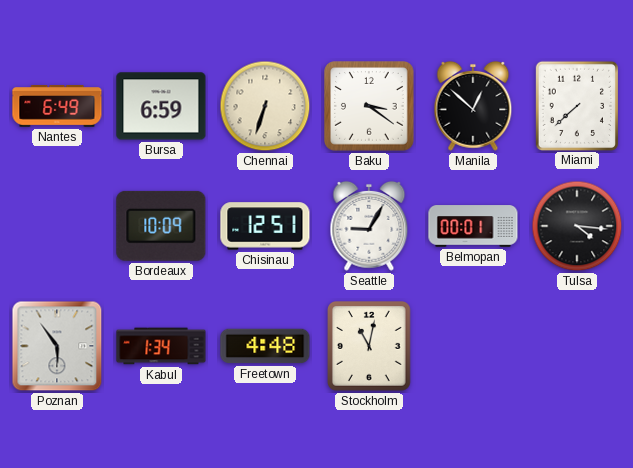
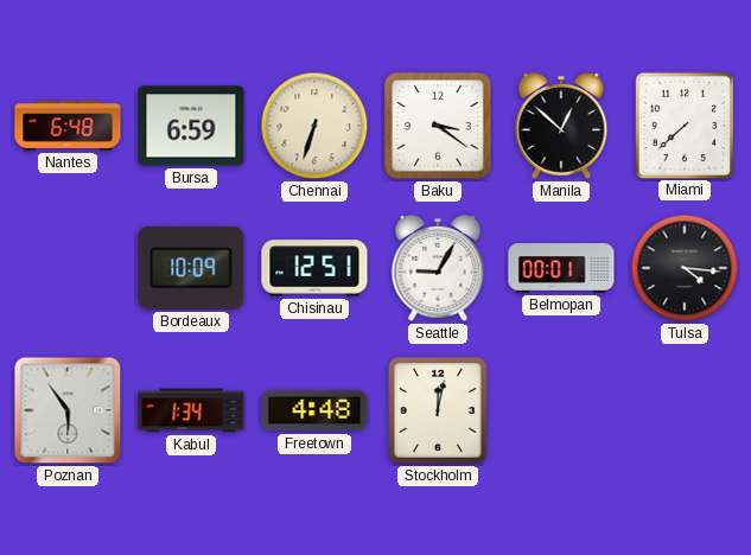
Nantes: 6:49 -> 6:48
Stockholm: 11:02 -> 12:02
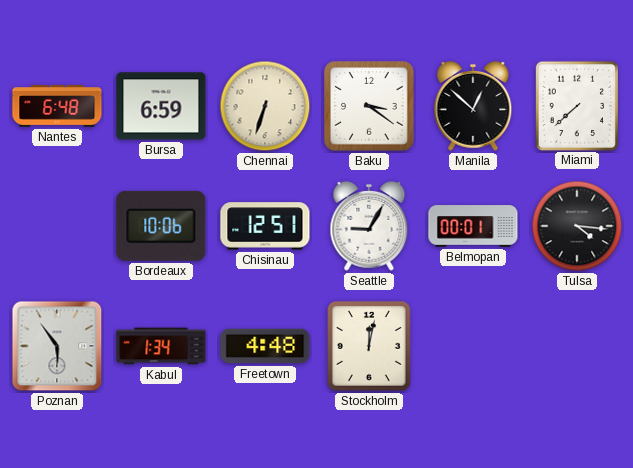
Bordeaux: 10:09 -> 10:06
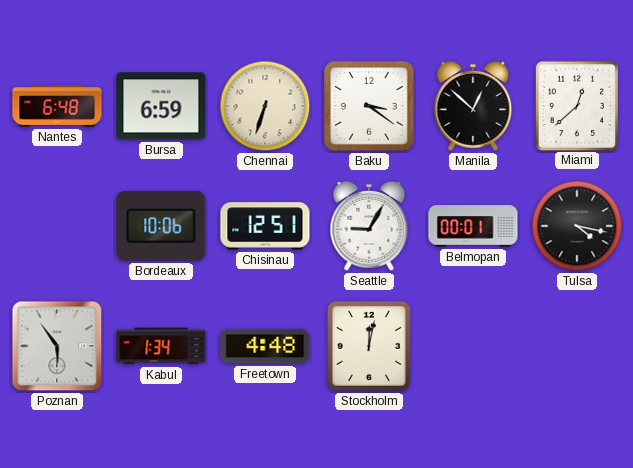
Miami: 7:38 -> 12:38
Tulsa: 4:16 -> 4:17
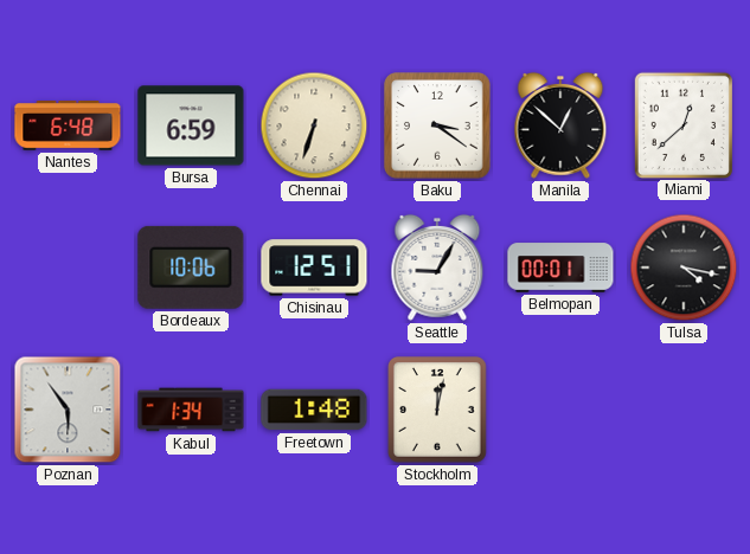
Freetown: 4:48 -> 1:48
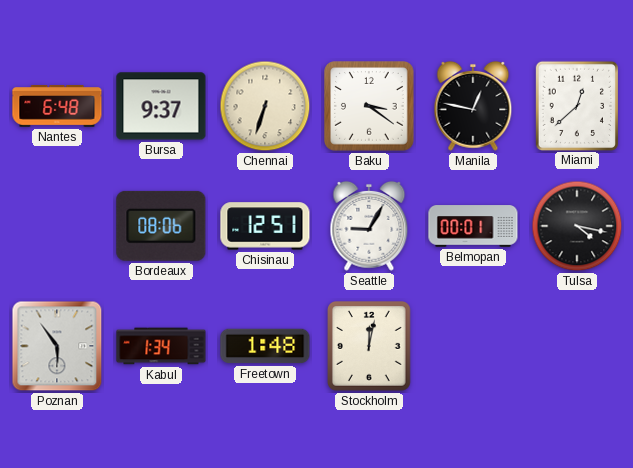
Bursa: 6:59 -> 9:37
Manila: 12:52 -> 12:47
Bordeaux: 10:06 -> 08:06
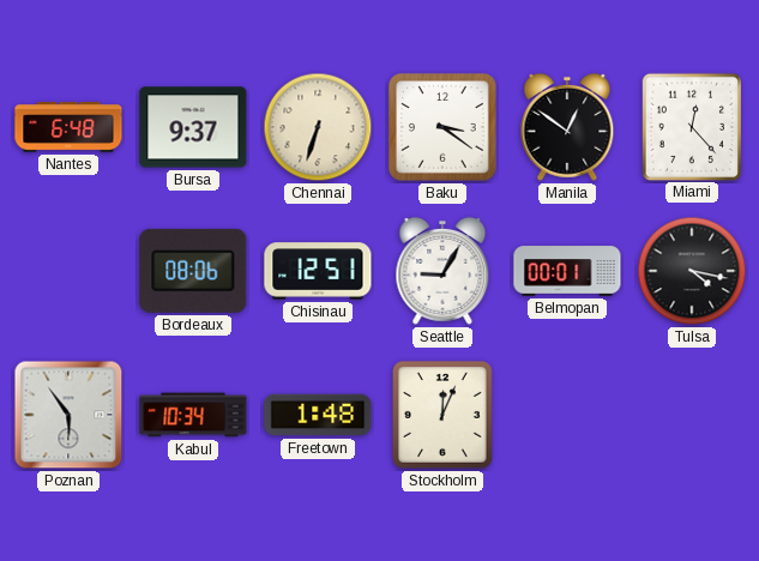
Manila: 12:47 -> 12:51
Miami: 12:38 -> 12:23
Kabul: 1:34 -> 10:34
Stockholm: 12:02 -> 12:04
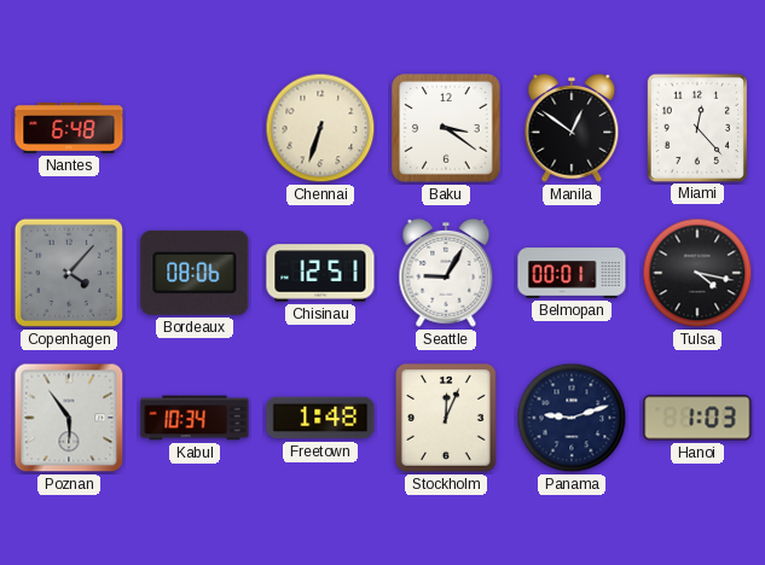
Bursa: 9:37 -> none
Copenhagen: none -> 4:07
Panama: none -> 9:12
Hanoi: none -> 1:03
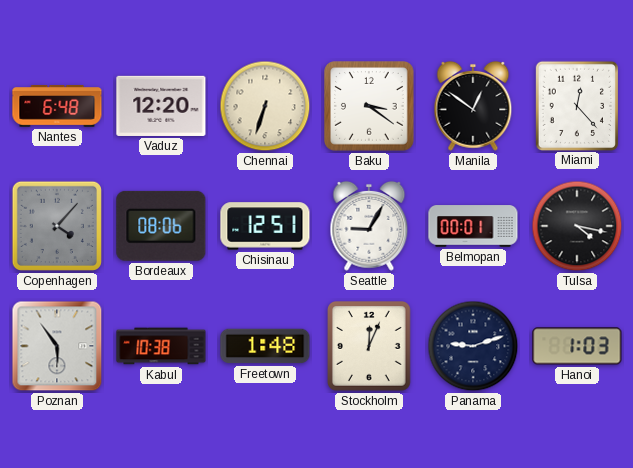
Vaduz: none -> 12:20
Kabul: 10:34 -> 10:38
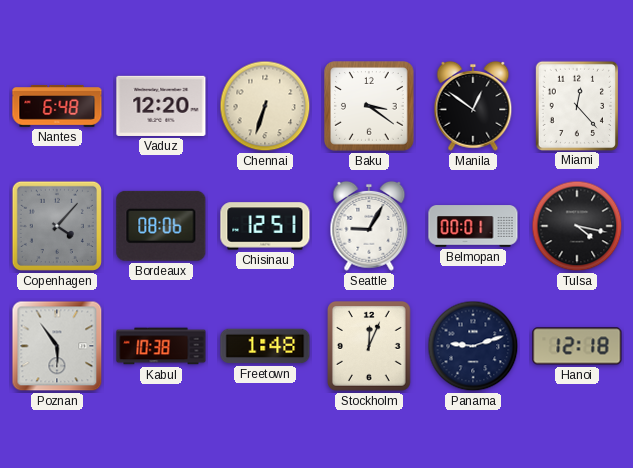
Hanoi: 1:03 -> 12:18
